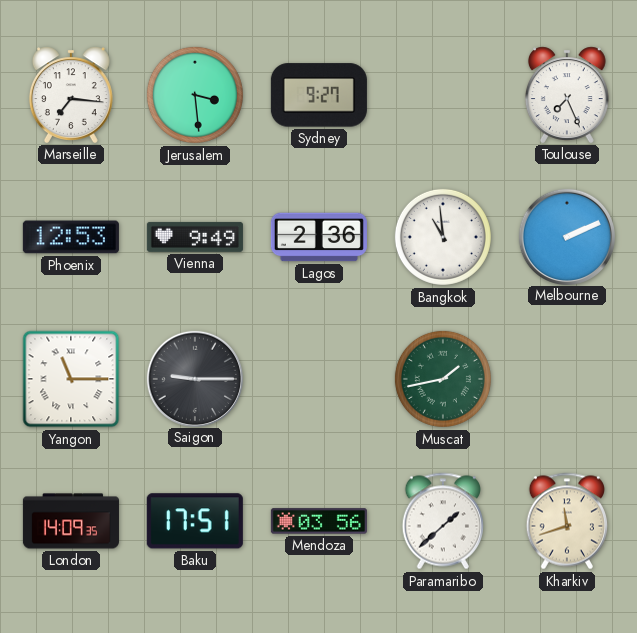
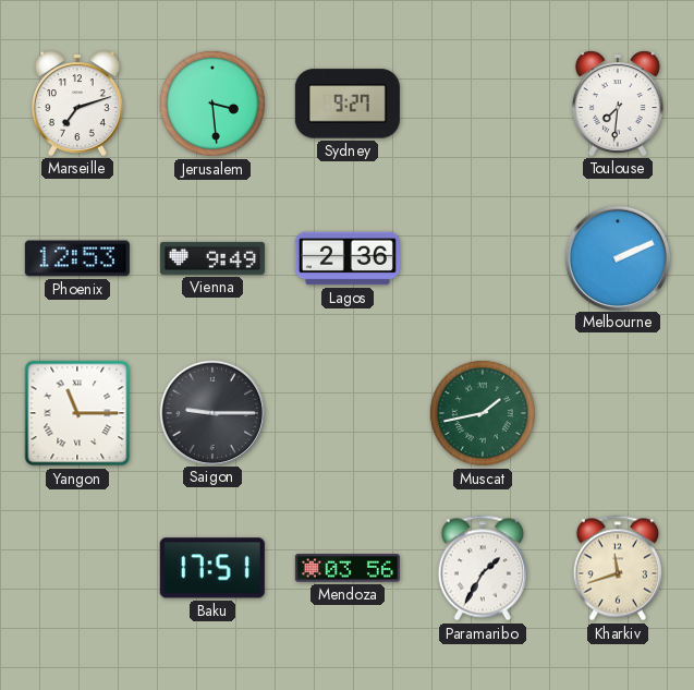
Marseille: 7:16 -> 7:12
Toulouse: 7:26 -> 7:31
Bangkok: 10:59 -> none
London: 14:09 -> none
Paramaribo: 1:38 -> 1:35
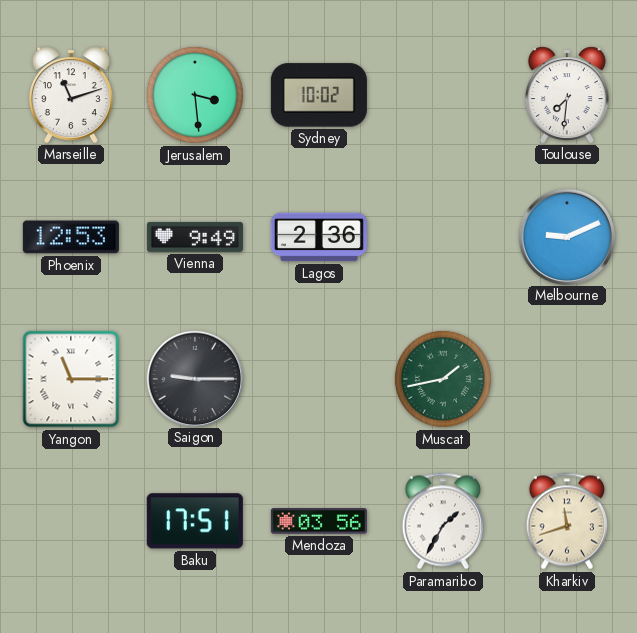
Marseille: 7:12 -> 11:12
Sydney: 9:27 -> 10:02
Melbourne: 2:11 -> 9:11
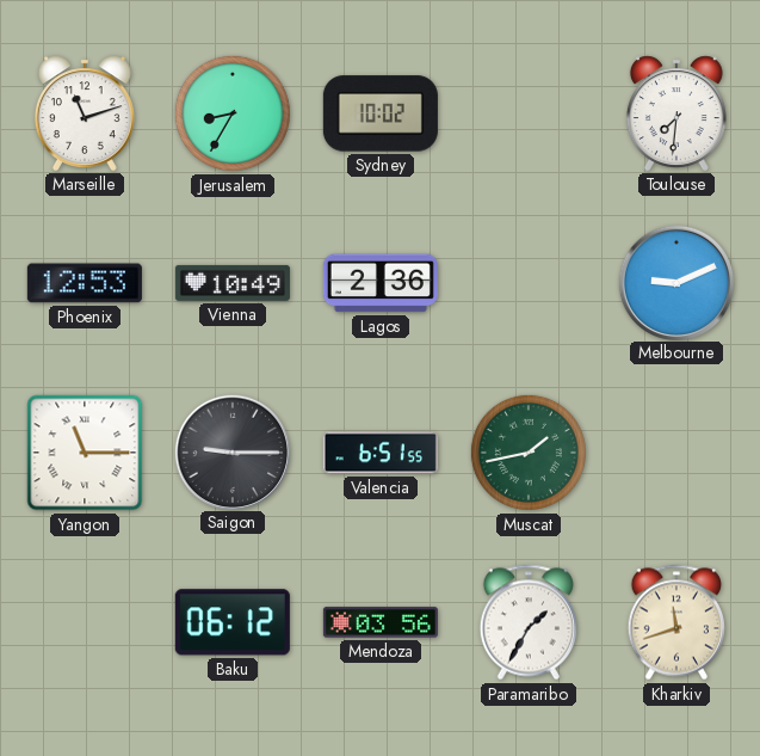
Jerusalem: 3:29 -> 8:35
Vienna: 9:49 -> 10:49
Valencia: none -> 6:51
Baku: 17:51 -> 06:12
